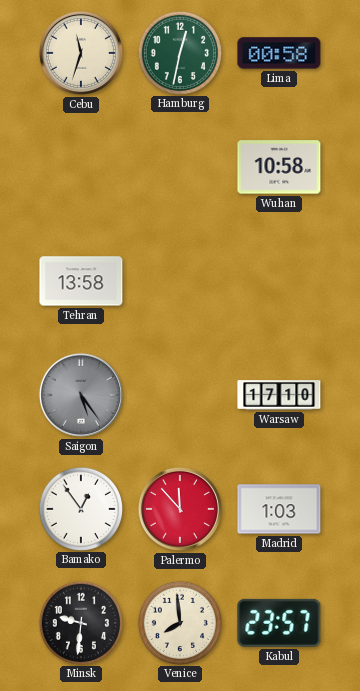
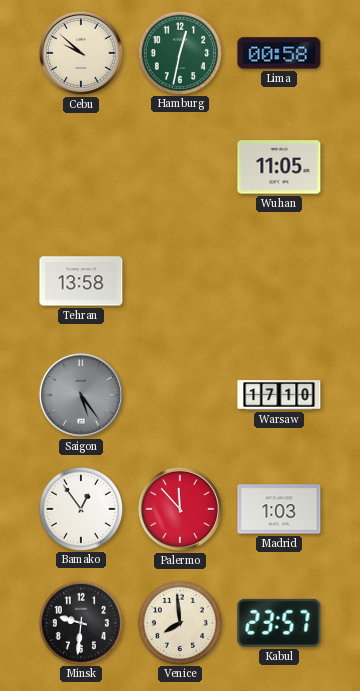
Cebu: 11:33 -> 9:52
Wuhan: 10:58 -> 11:05
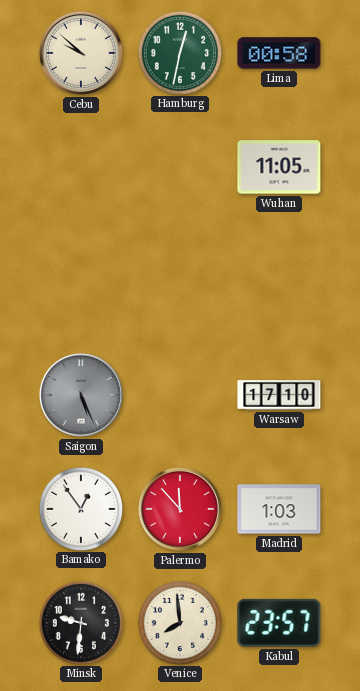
Tehran: 13:58 -> none
Saigon: 5:24 -> 5:26
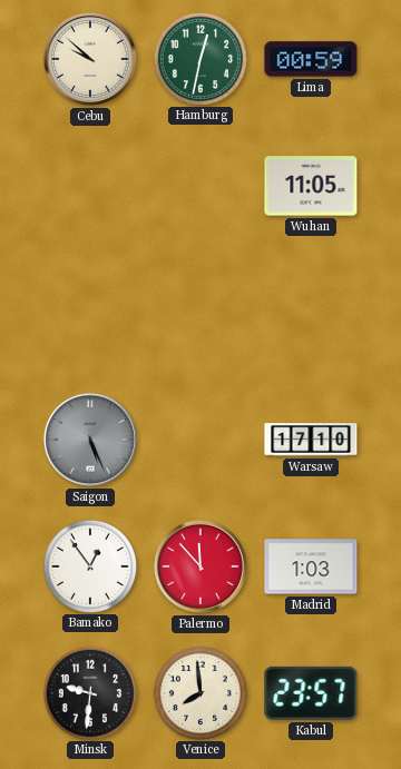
Lima: 00:58 -> 00:59
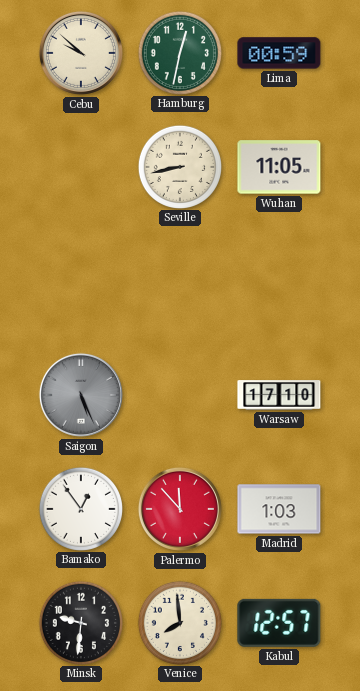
Seville: none -> 8:43
Kabul: 23:57 -> 12:57
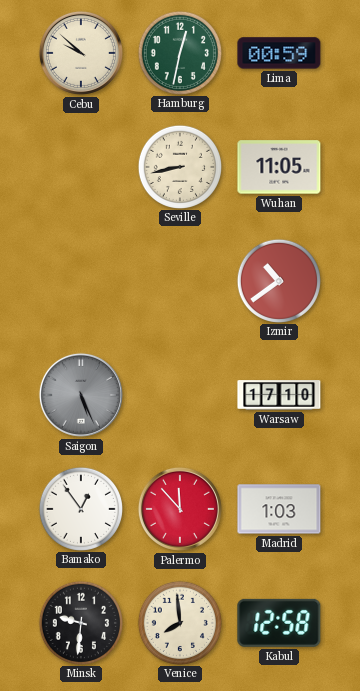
Izmir: none -> 10:39
Kabul: 12:57 -> 12:58
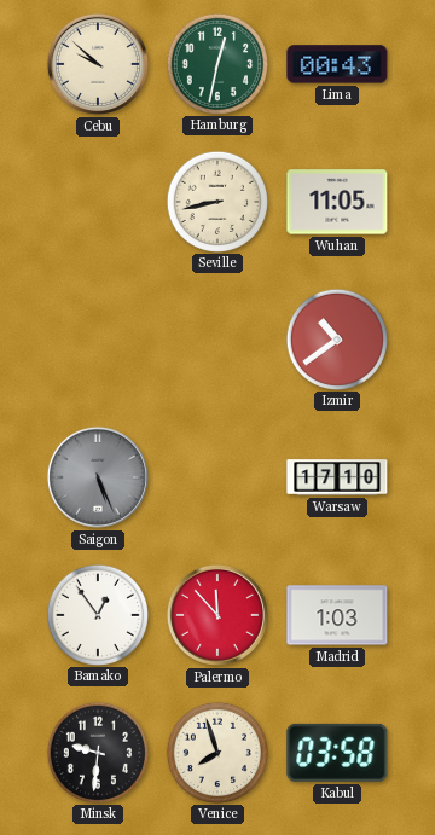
Lima: 00:59 -> 00:43
Venice: 7:59 -> 7:57
Kabul: 12:58 -> 03:58
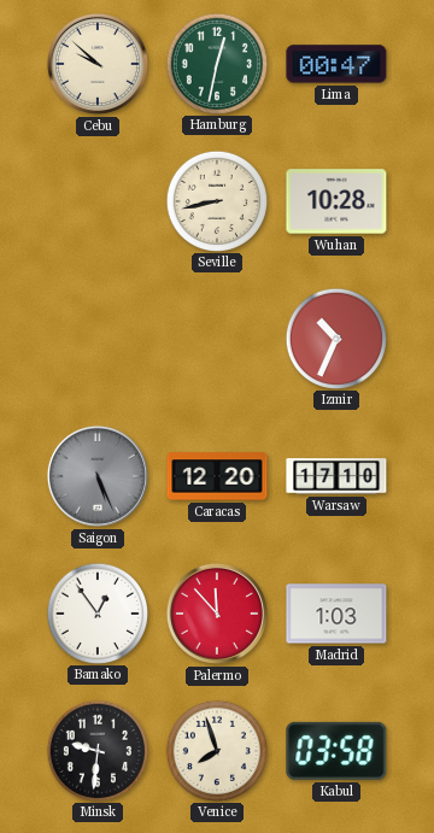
Lima: 00:43 -> 00:47
Wuhan: 11:05 -> 10:28
Izmir: 10:39 -> 10:34
Caracas: none -> 12:20
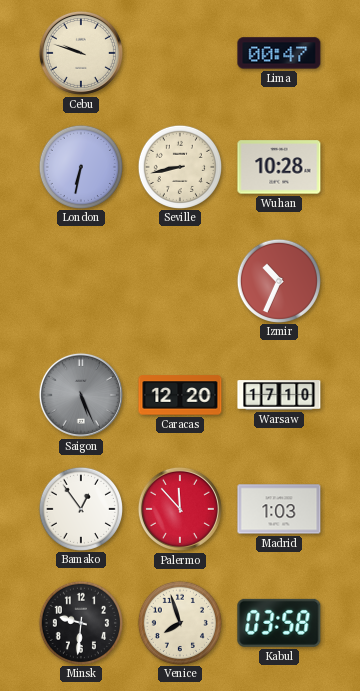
Cebu: 9:52 -> 9:48
Hamburg: 12:32 -> none
London: none -> 6:32
